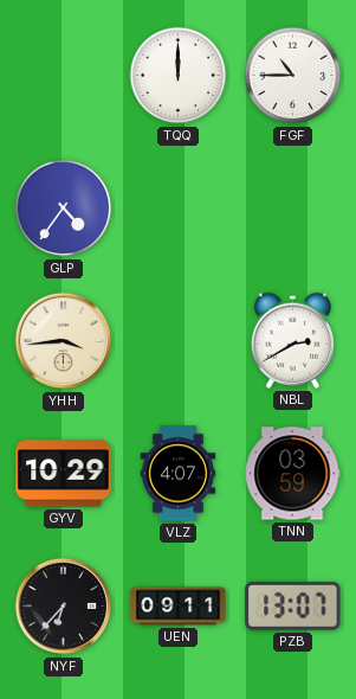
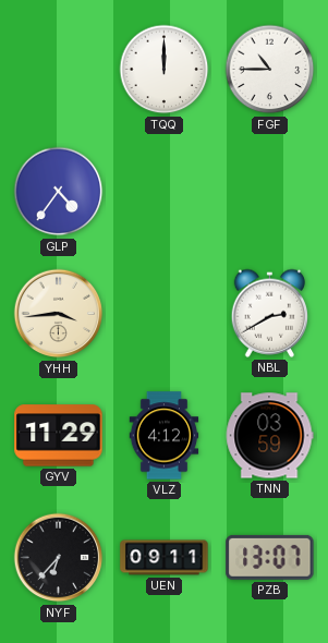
GYV: 10:29 -> 11:29
VLZ: 4:07 -> 4:12
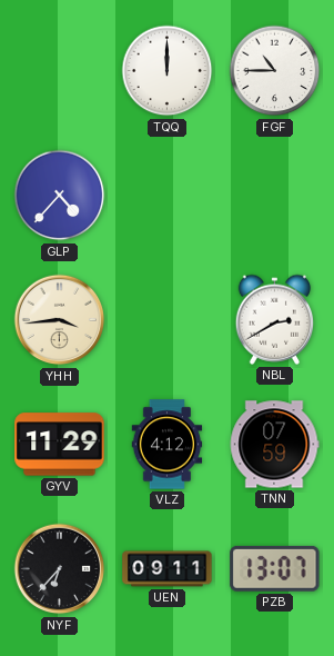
GLP: 4:36 -> 4:37
TNN: 03:59 -> 07:59
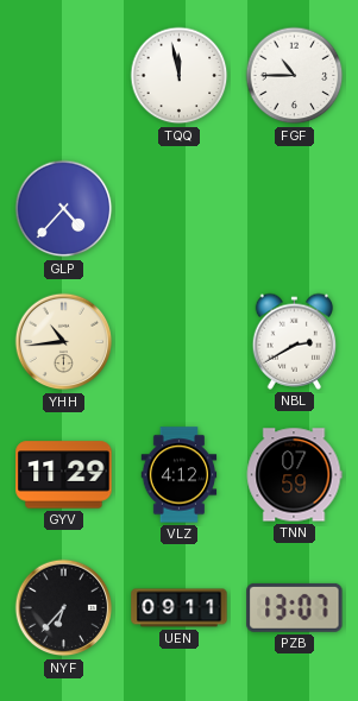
TQQ: 12:00 -> 11:58
YHH: 3:44 -> 10:44
